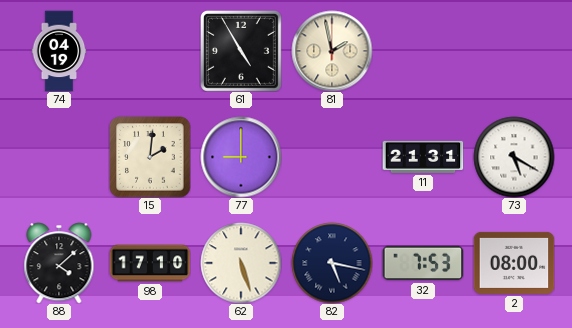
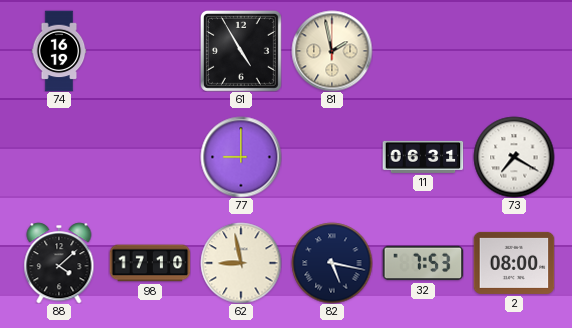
74: 04:19 -> 16:19
15: 2:01 -> none
11: 21:31 -> 06:31
73: 5:20 -> 7:20
62: 5:27 -> 8:58
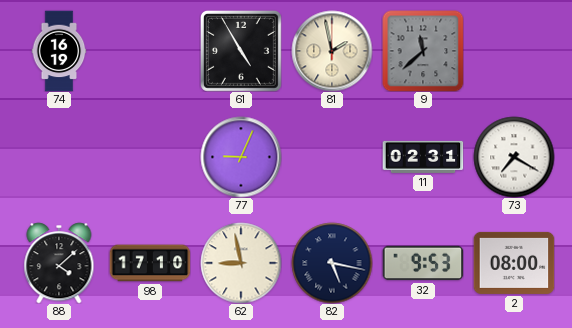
9: none -> 11:38
77: 9:00 -> 9:04
11: 06:31 -> 02:31
32: 7:53 -> 9:53
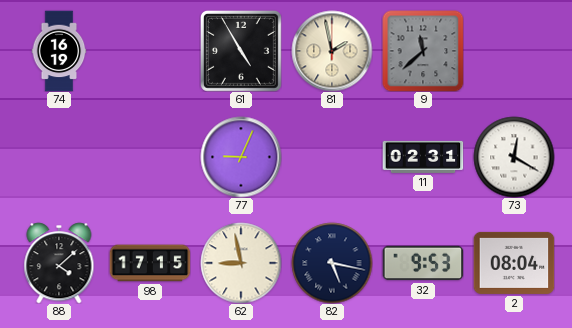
73: 7:20 -> 12:20
98: 17:10 -> 17:15
2: 08:00 -> 08:04
